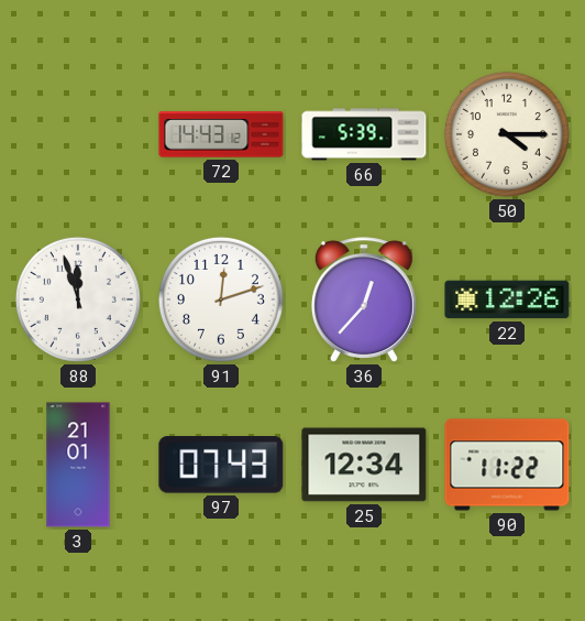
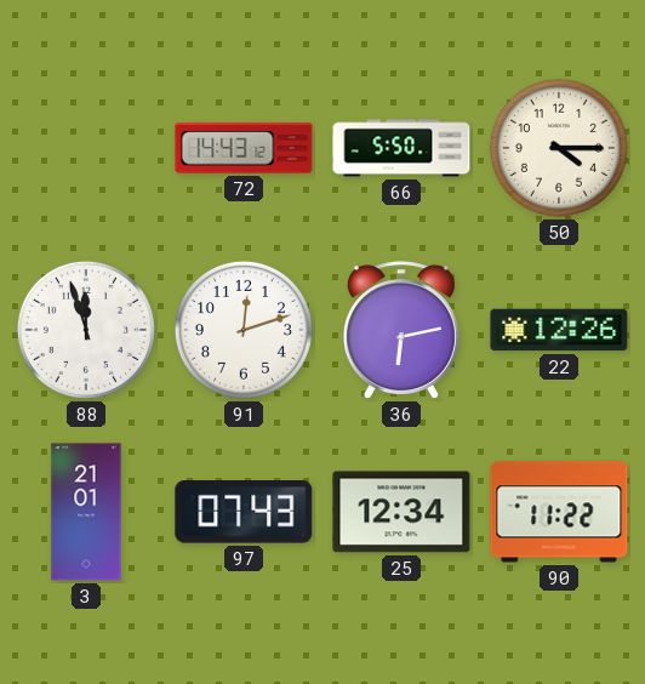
66: 5:39 -> 5:50
36: 12:37 -> 6:13
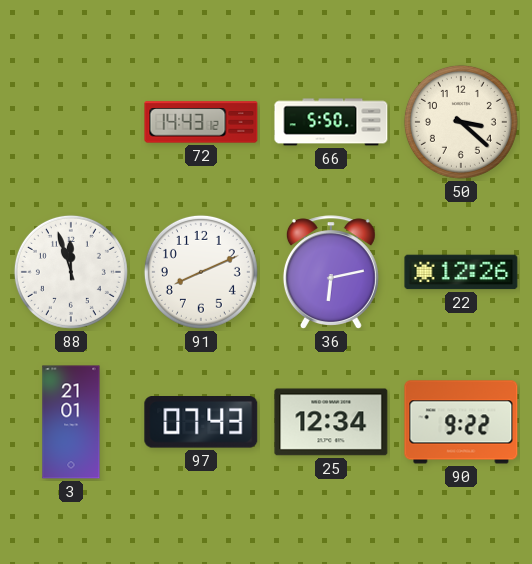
50: 4:15 -> 3:22
91: 12:12 -> 8:11
90: 11:22 -> 9:22
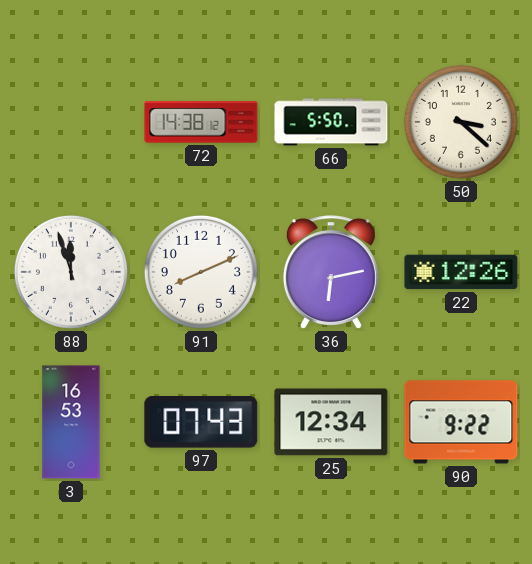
72: 14:43 -> 14:38
3: 21:01 -> 16:53
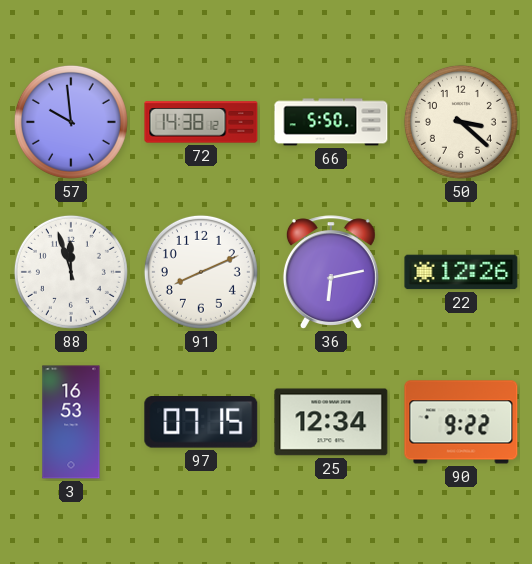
57: none -> 9:59
97: 07:43 -> 07:15
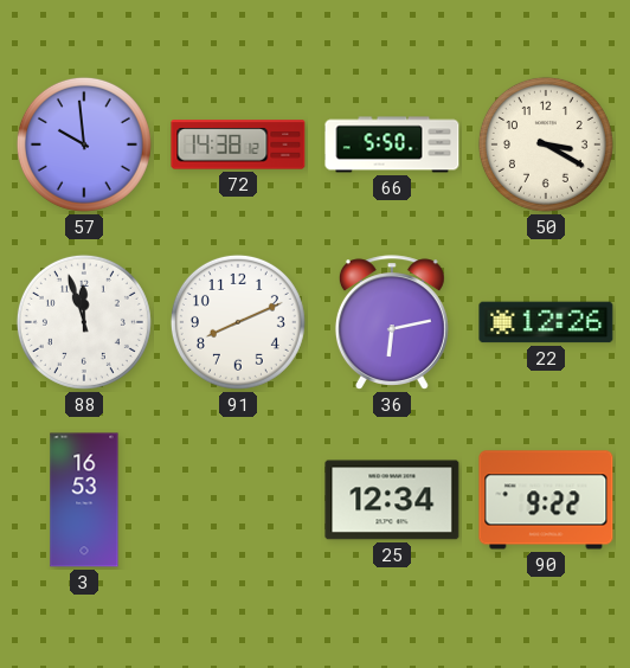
50: 3:22 -> 3:20
97: 07:15 -> none
